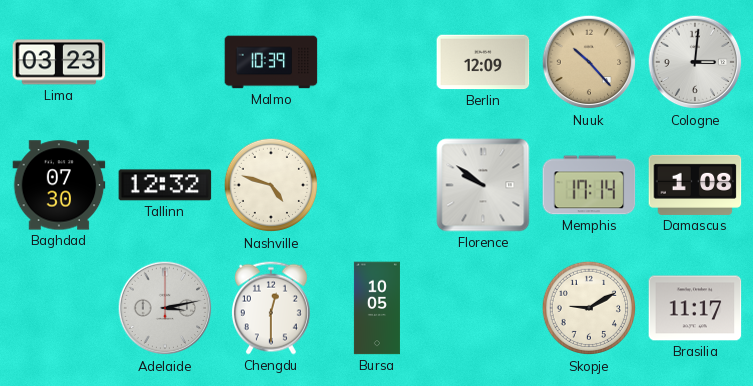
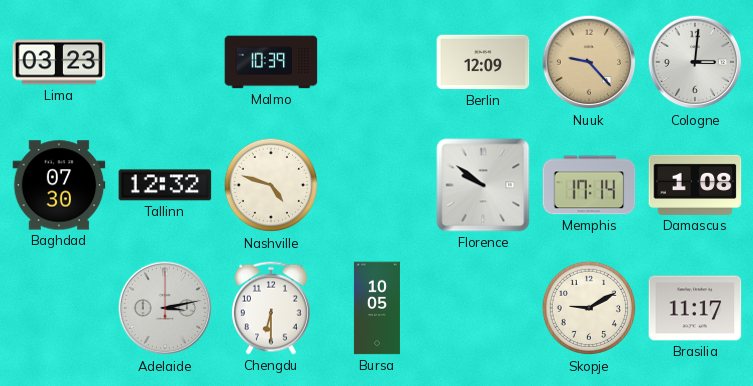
Nuuk: 10:23 -> 9:23
Chengdu: 12:30 -> 6:30
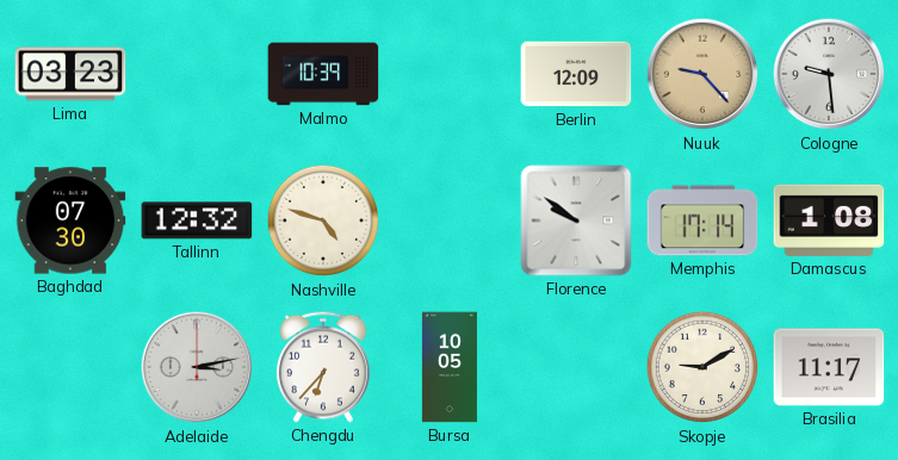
Cologne: 3:01 -> 9:29
Chengdu: 6:30 -> 6:37
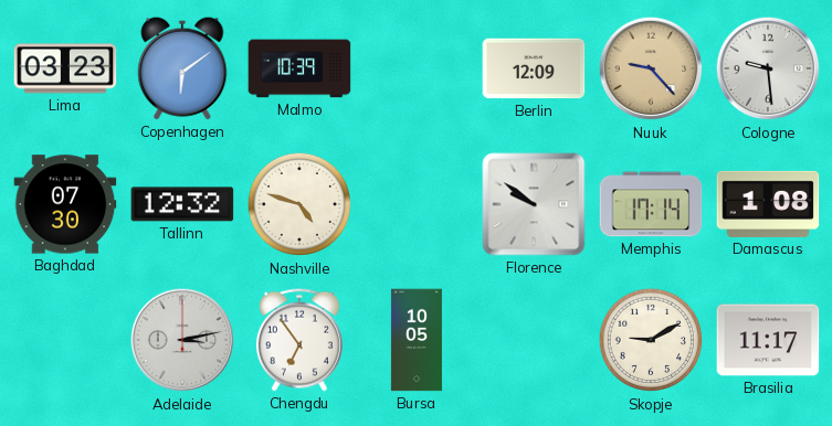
Copenhagen: none -> 6:09
Chengdu: 6:37 -> 6:54
